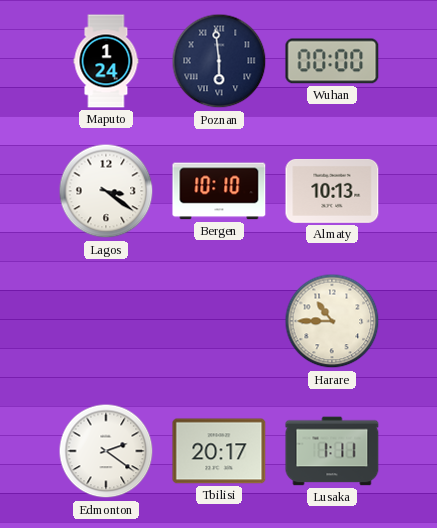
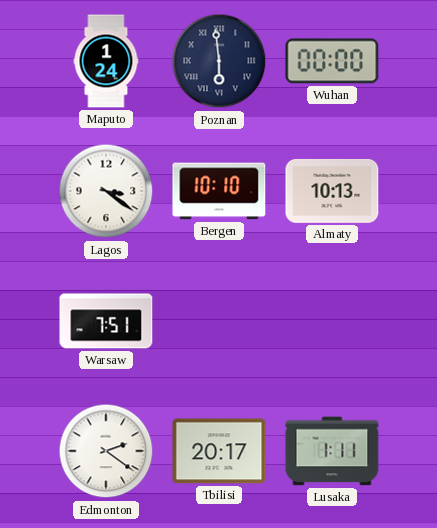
Warsaw: none -> 7:51
Harare: 10:45 -> none
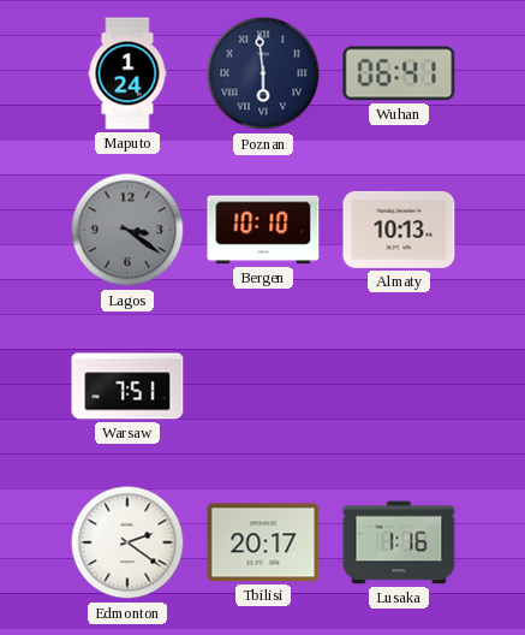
Wuhan: 00:00 -> 06:41
Lagos dial: white -> grey
Lusaka: 1:11 -> 1:16
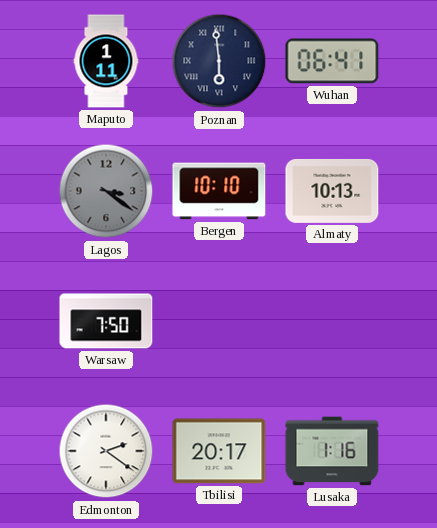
Maputo: 1:24 -> 1:11
Warsaw: 7:51 -> 7:50
